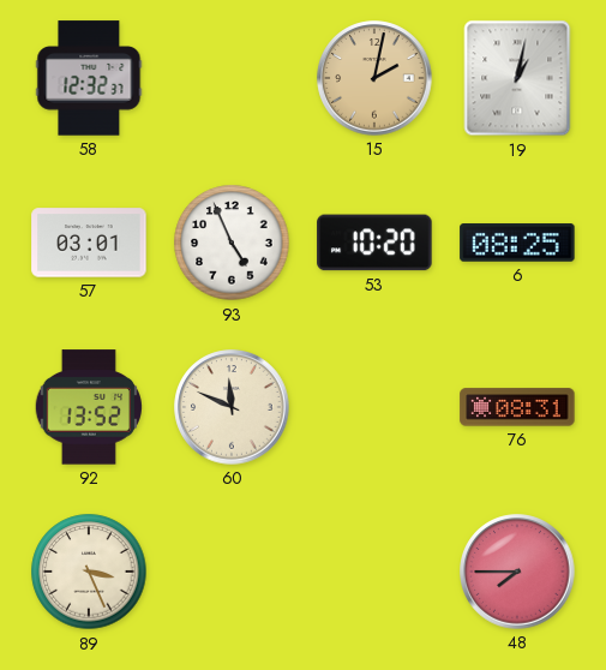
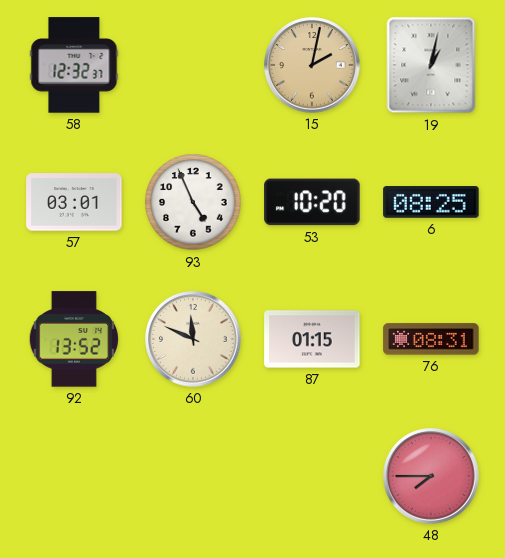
87: none -> 01:15
89: 3:26 -> none
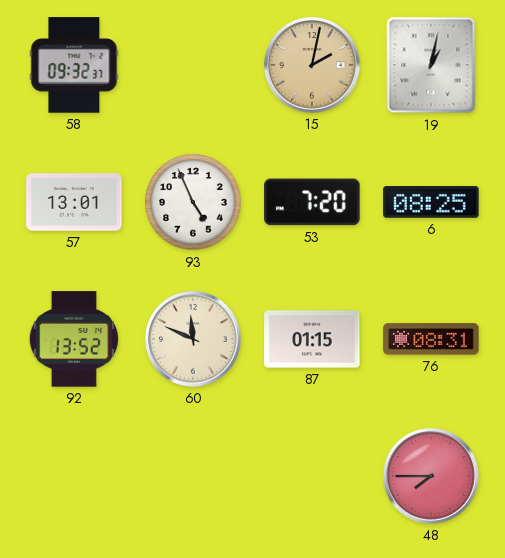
58: 12:32 -> 09:32
57: 03:01 -> 13:01
53: 10:20 -> 7:20
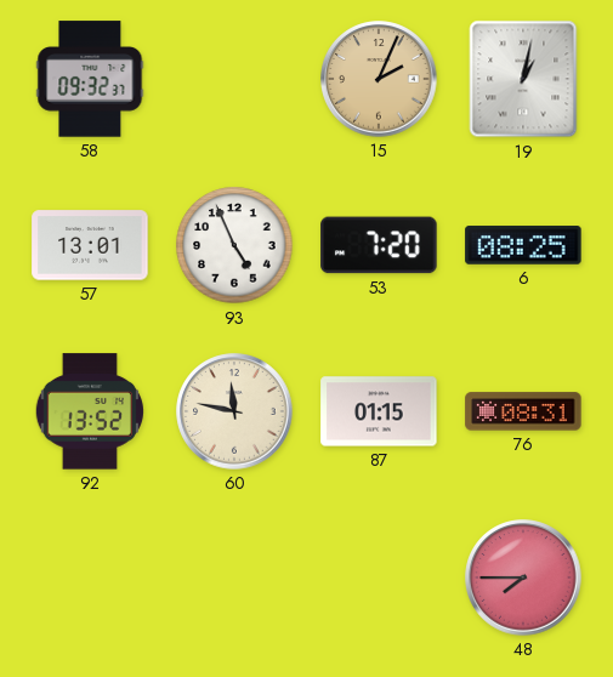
15: 2:02 -> 2:04
60: 11:49 -> 11:47
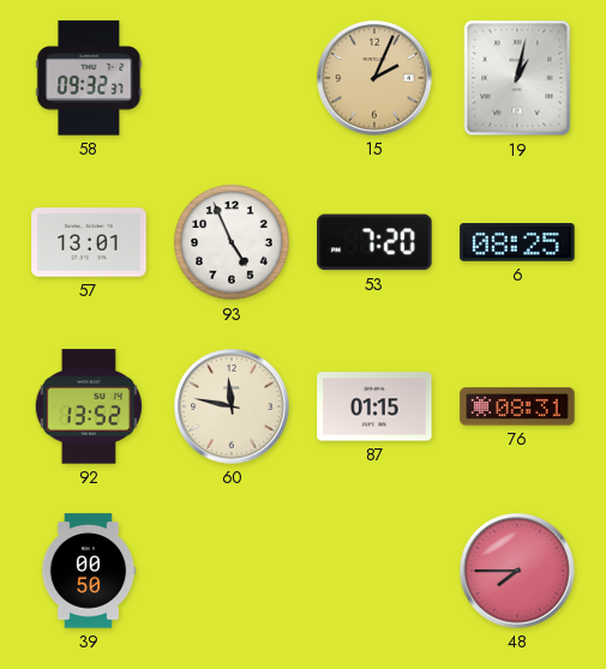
39: none -> 00:50
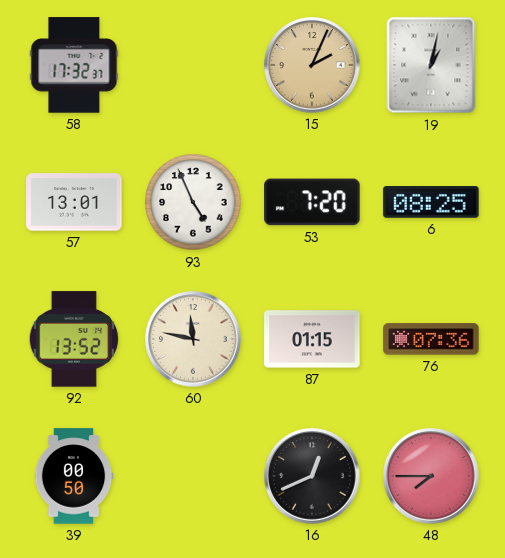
58: 09:32 -> 17:32
76: 08:31 -> 07:36
16: none -> 12:41
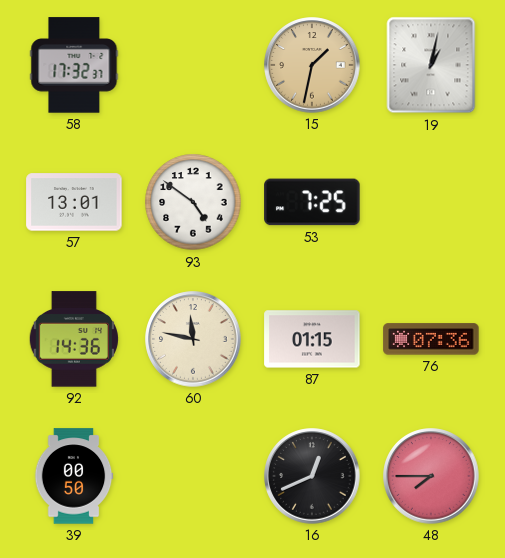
15: 2:04 -> 1:32
93: 4:56 -> 4:51
53: 7:20 -> 7:25
6: 08:25 -> none
92: 13:52 -> 14:36
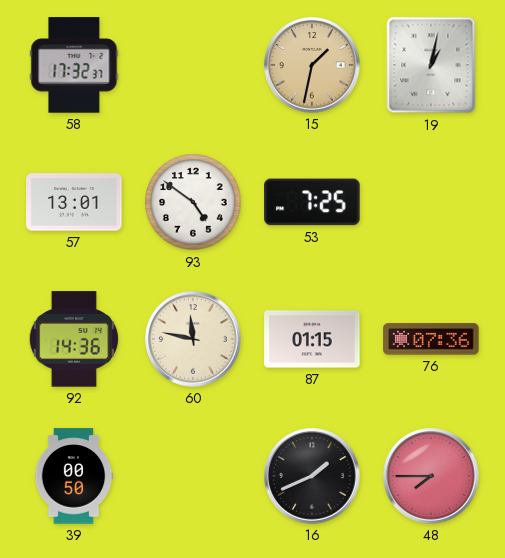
16: 12:41 -> 1:41
